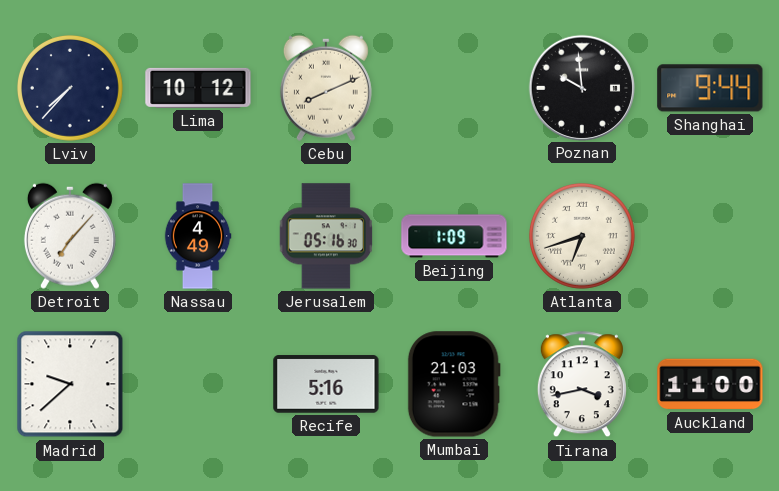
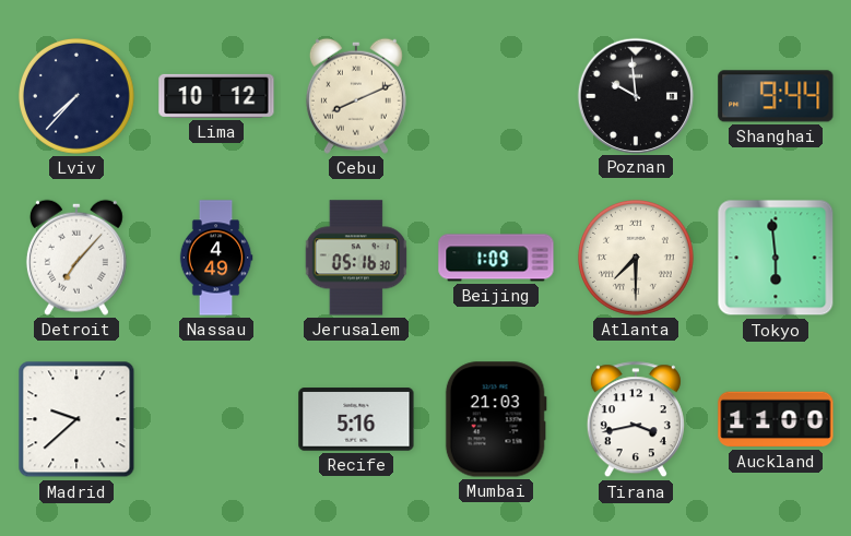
Atlanta: 6:42 -> 7:30
Tokyo: none -> 5:59
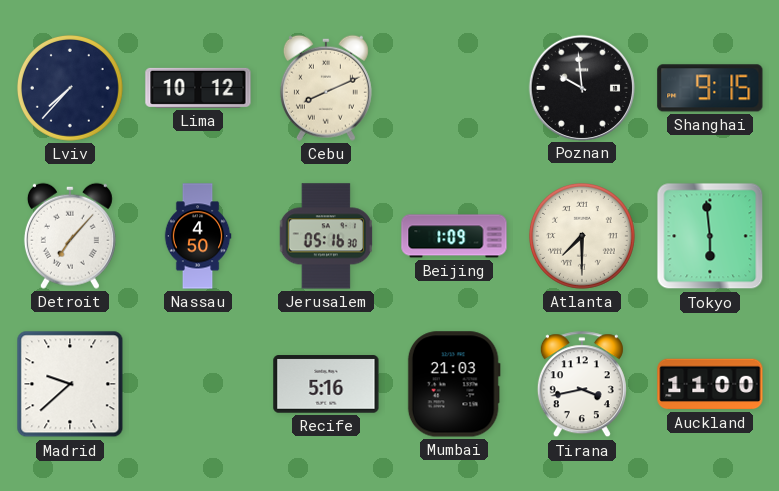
Shanghai: 9:44 -> 9:15
Nassau: 4:49 -> 4:50
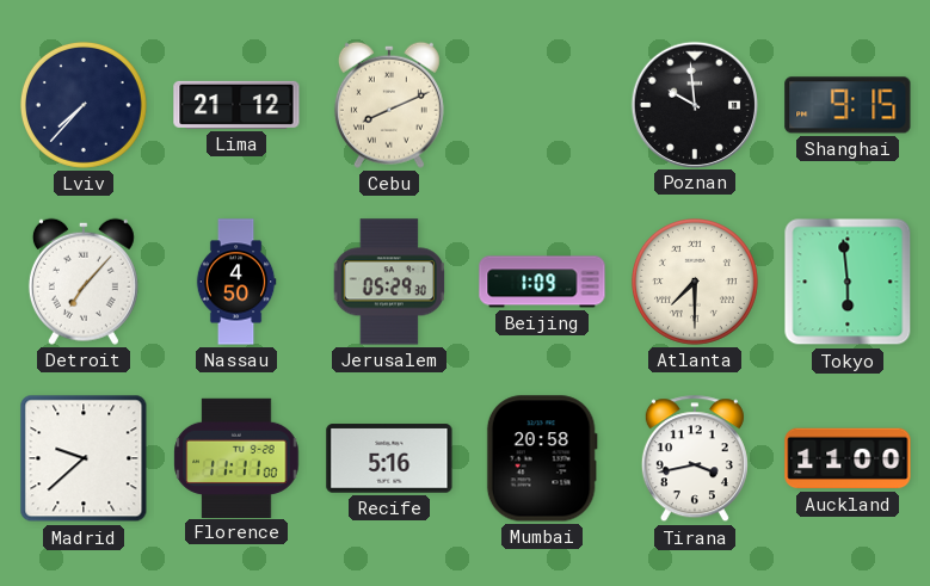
Lima: 10:12 -> 21:12
Jerusalem: 05:16 -> 05:29
Florence: none -> 11:11
Mumbai: 21:03 -> 20:58
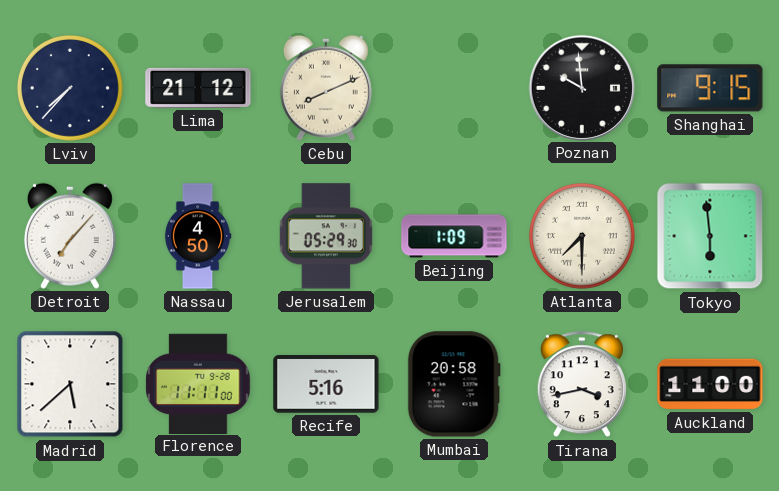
Madrid: 9:38 -> 5:38
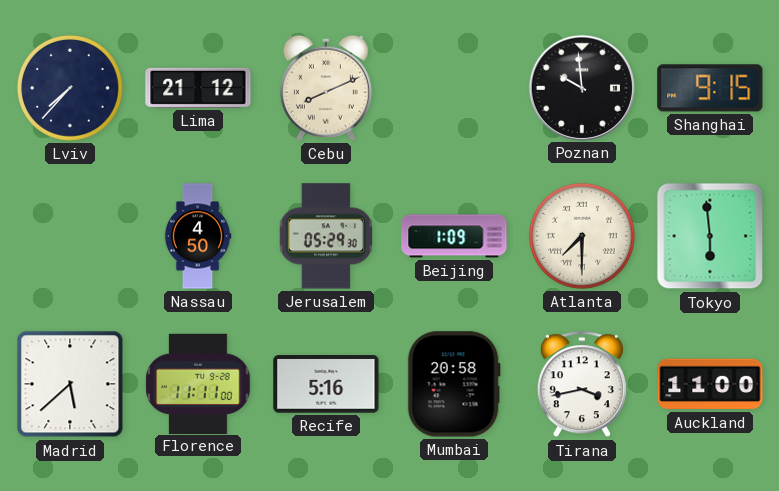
Detroit: 7:07 -> none
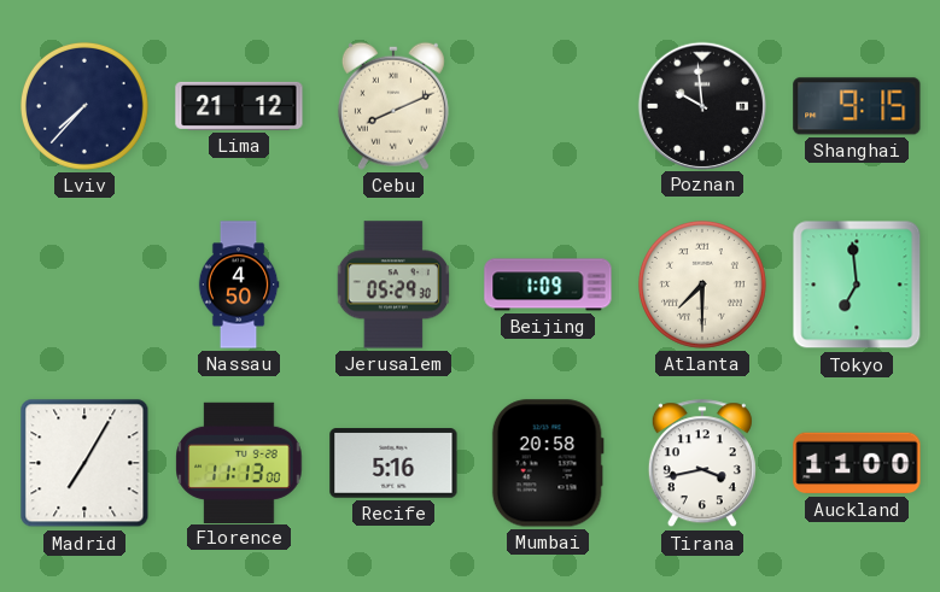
Tokyo: 5:59 -> 6:59
Madrid: 5:38 -> 7:05
Florence: 11:11 -> 11:13
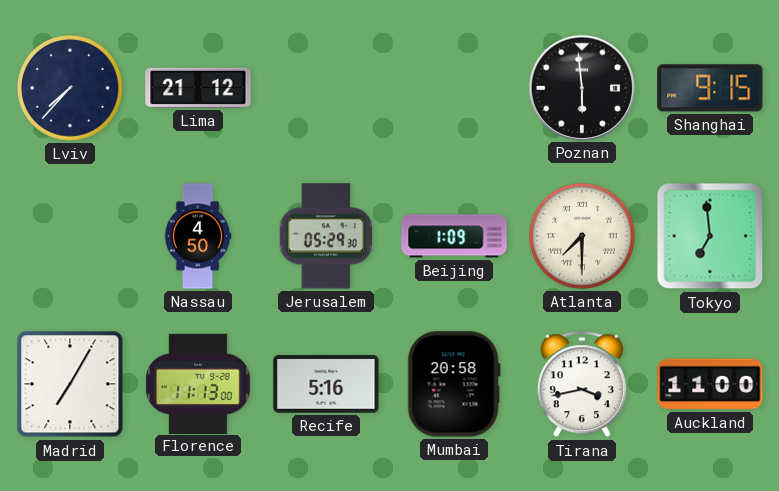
Cebu: 8:11 -> none
Poznan: 9:59 -> 5:59
